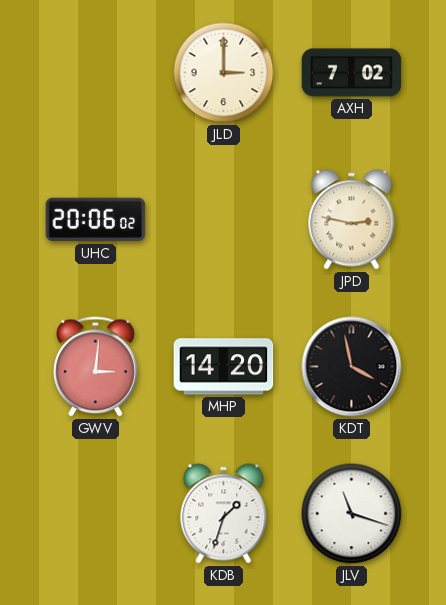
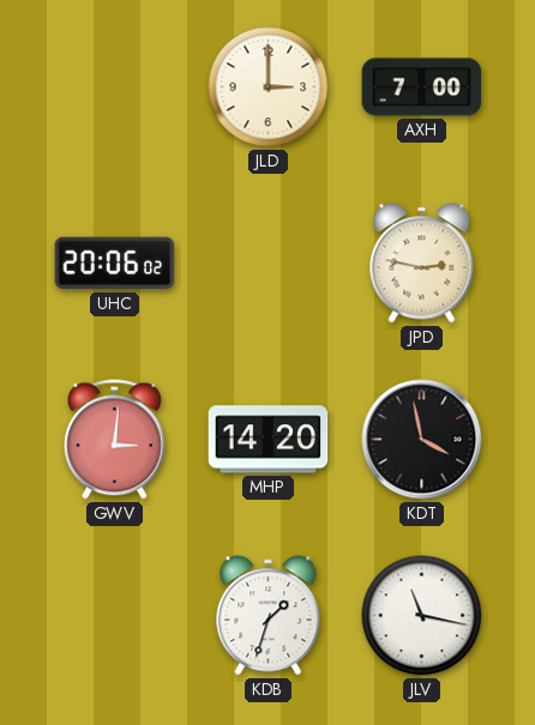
AXH: 7:02 -> 7:00
JLV: 11:18 -> 11:17
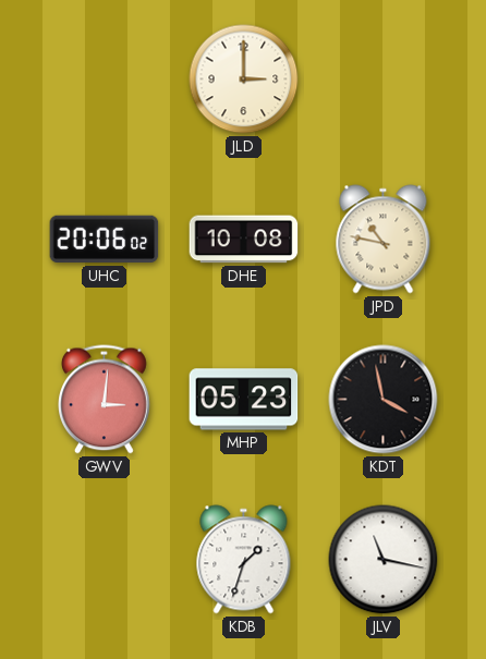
AXH: 7:00 -> none
DHE: none -> 10:08
JPD: 2:47 -> 10:47
MHP: 14:20 -> 05:23
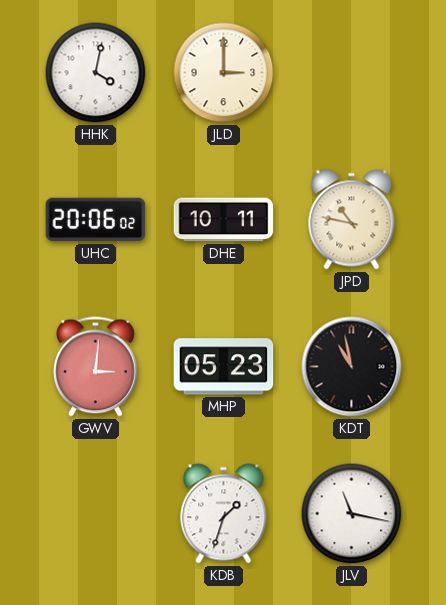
HHK: none -> 4:02
DHE: 10:08 -> 10:11
KDT: 3:58 -> 10:58
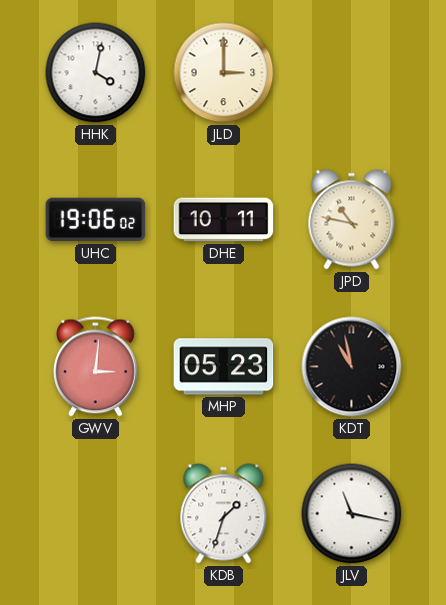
UHC: 20:06 -> 19:06
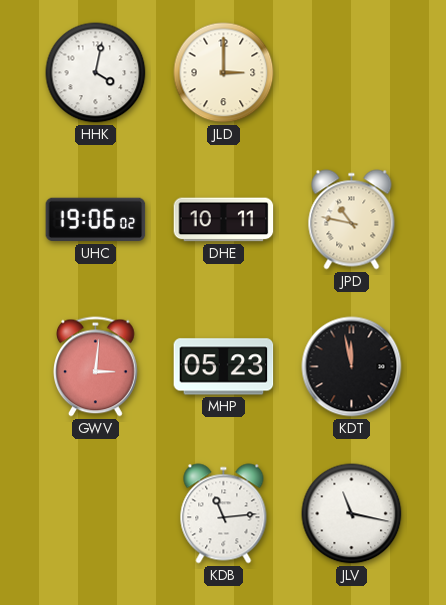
KDT: 10:58 -> 11:58
KDB: 1:33 -> 11:14
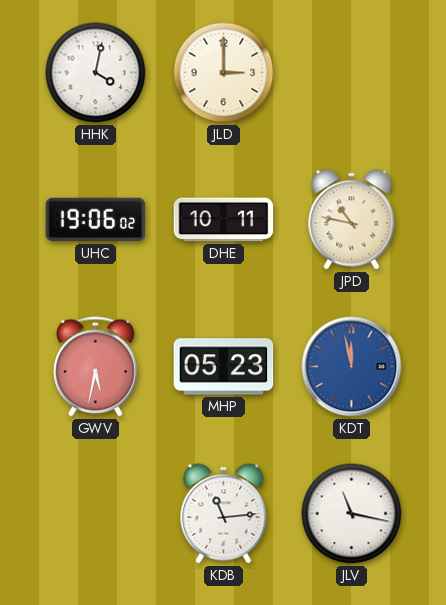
GWV: 3:01 -> 5:32
KDT dial: black -> blue
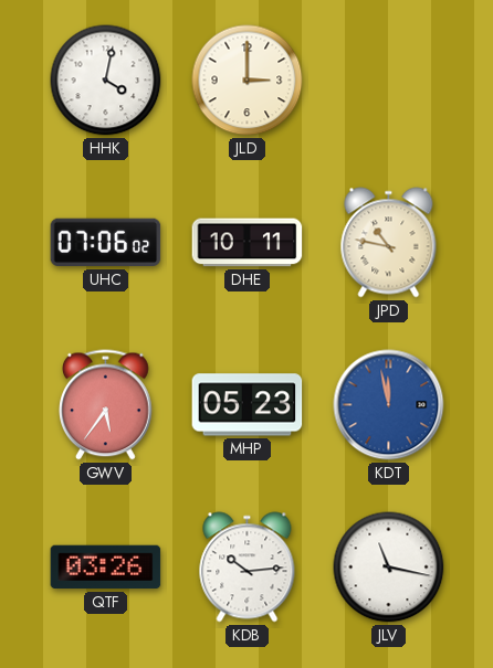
UHC: 19:06 -> 07:06
GWV: 5:32 -> 5:36
QTF: none -> 03:26
KDB: 11:14 -> 10:14
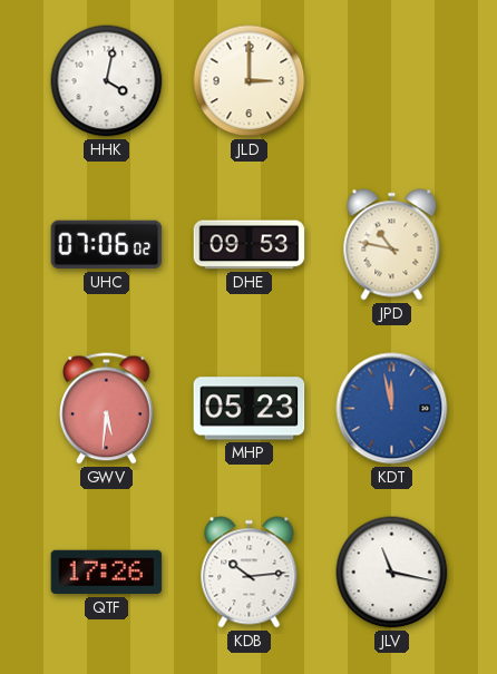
DHE: 10:11 -> 09:53
GWV: 5:36 -> 5:31
QTF: 03:26 -> 17:26
